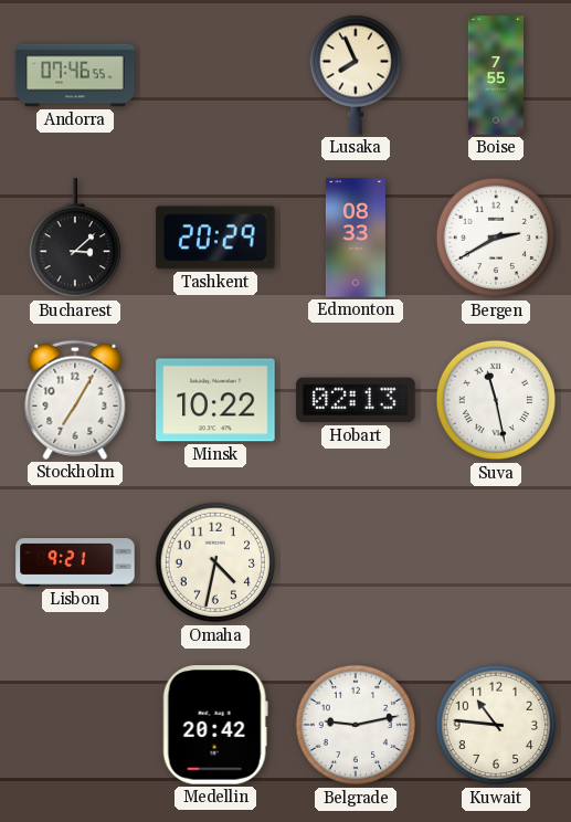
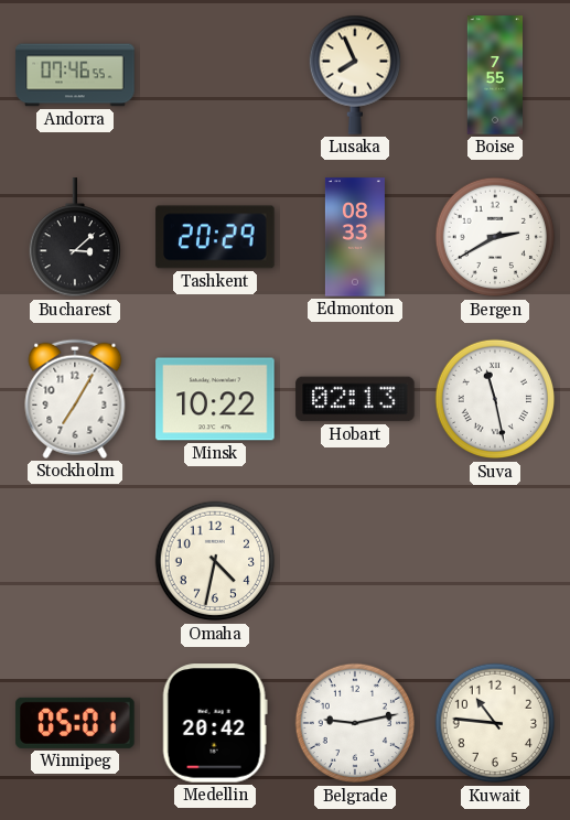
Lisbon: 9:21 -> none
Winnipeg: none -> 05:01
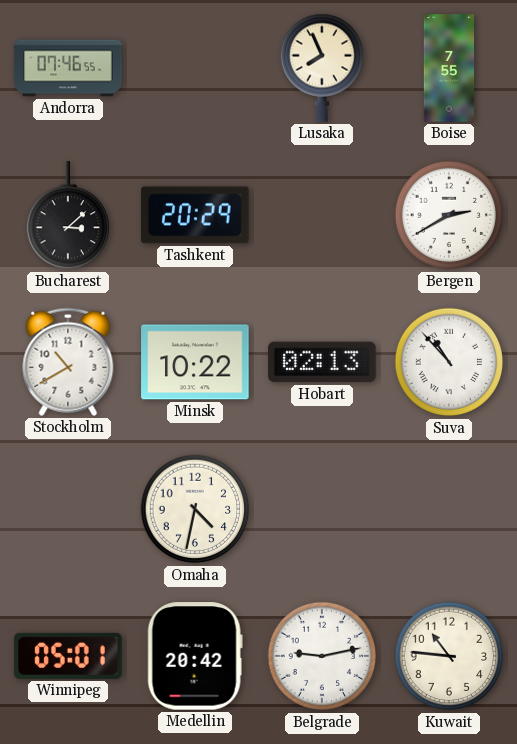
Edmonton: 08:33 -> none
Stockholm: 7:05 -> 10:40
Suva: 11:28 -> 10:53
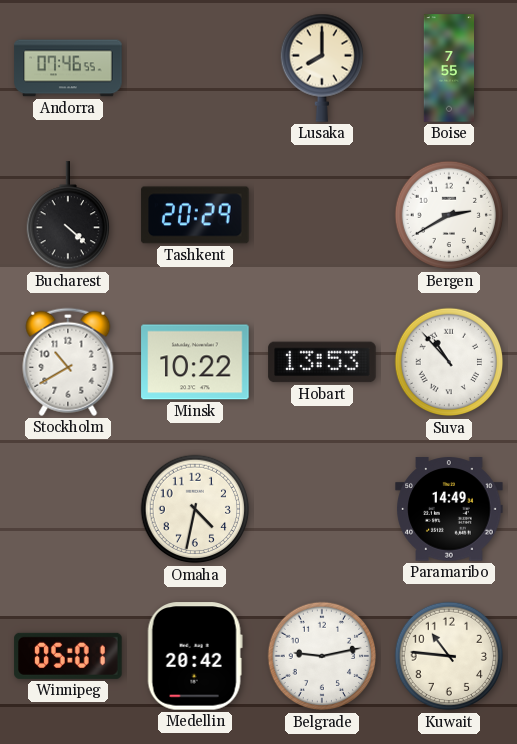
Lusaka: 7:56 -> 8:00
Bucharest: 3:08 -> 4:22
Hobart: 02:13 -> 13:53
Paramaribo: none -> 14:49
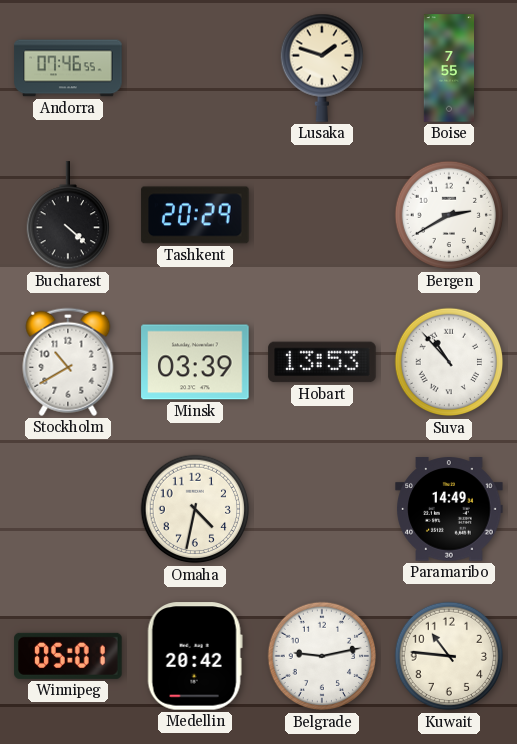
Lusaka: 8:00 -> 1:48
Minsk: 10:22 -> 03:39
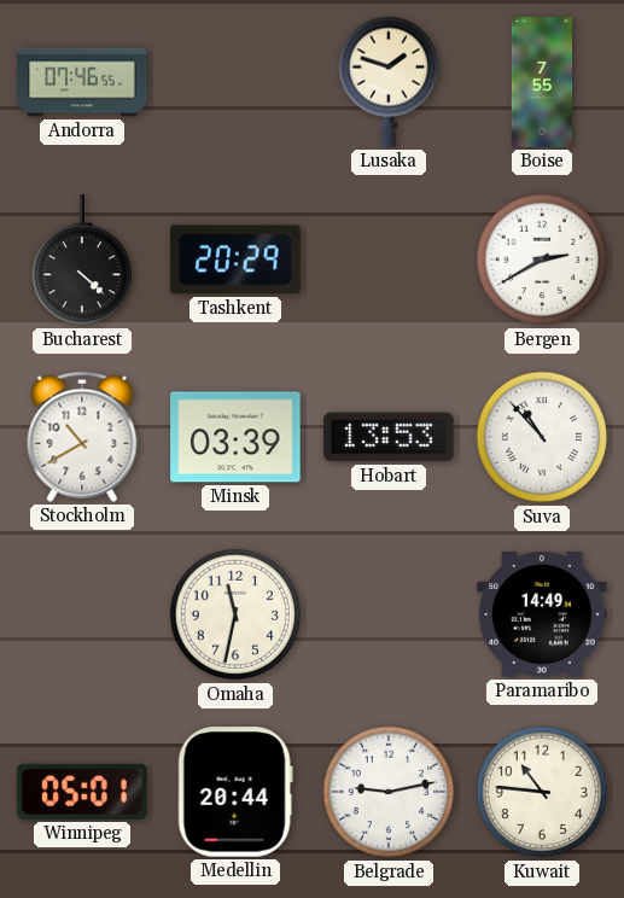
Omaha: 4:32 -> 11:32
Medellin: 20:42 -> 20:44
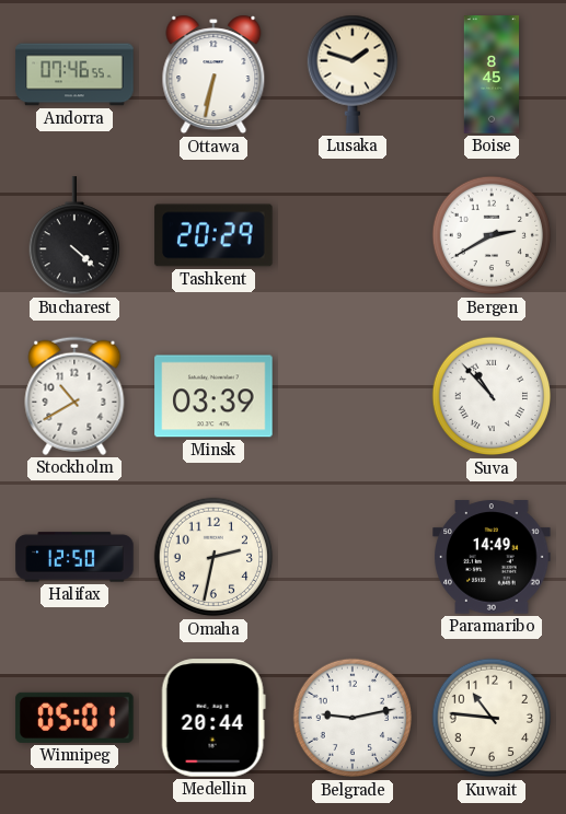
Ottawa: none -> 6:32
Boise: 7:55 -> 8:45
Hobart: 13:53 -> none
Halifax: none -> 12:50
Omaha: 11:32 -> 2:32
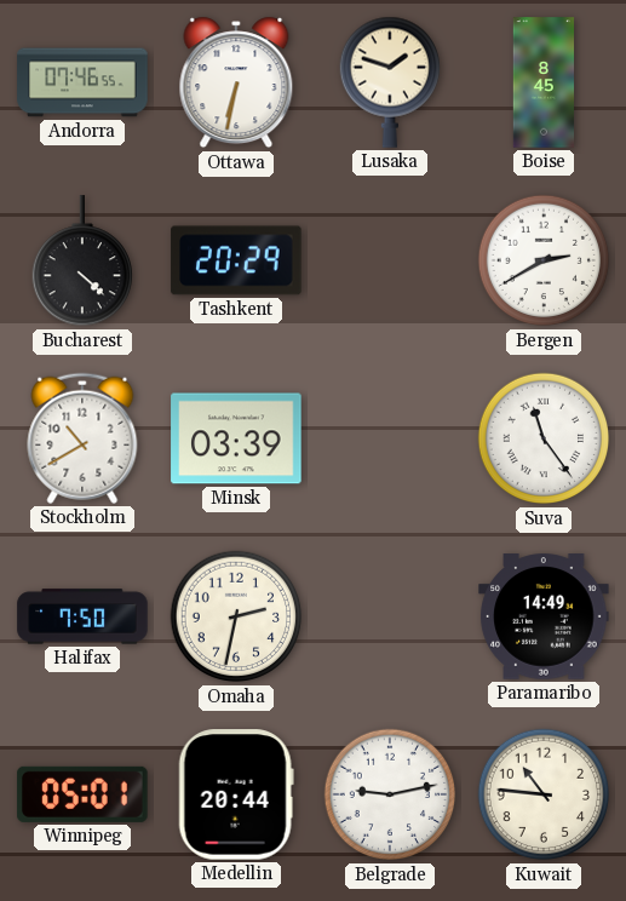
Suva: 10:53 -> 11:24
Halifax: 12:50 -> 7:50
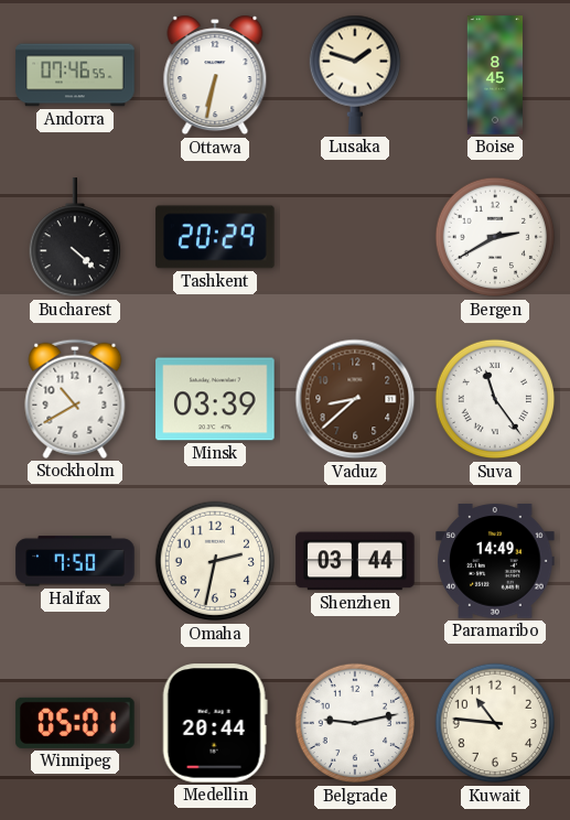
Vaduz: none -> 8:38
Shenzhen: none -> 03:44
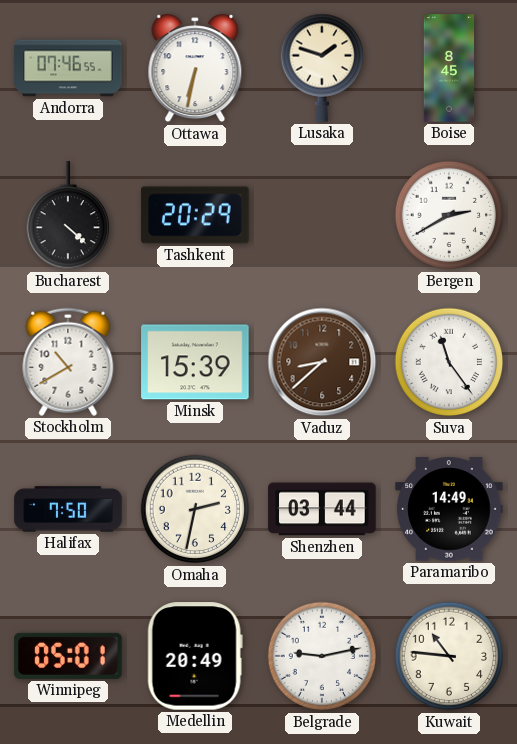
Minsk: 03:39 -> 15:39
Medellin: 20:44 -> 20:49
